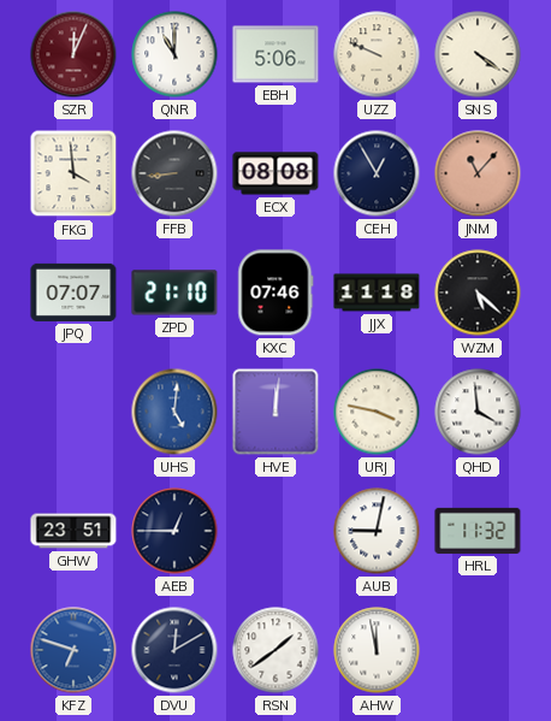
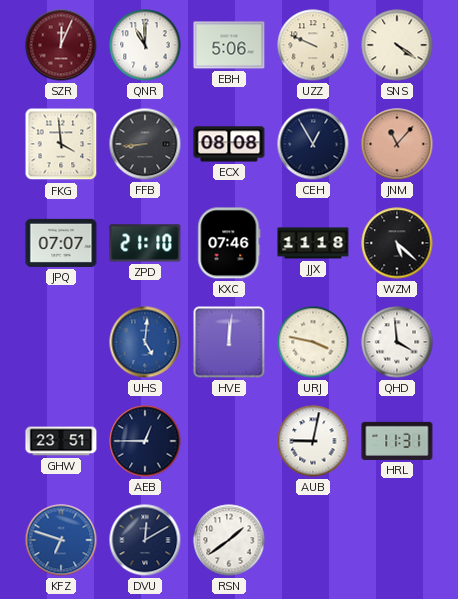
HRL: 11:32 -> 11:31
AHW: 11:58 -> none
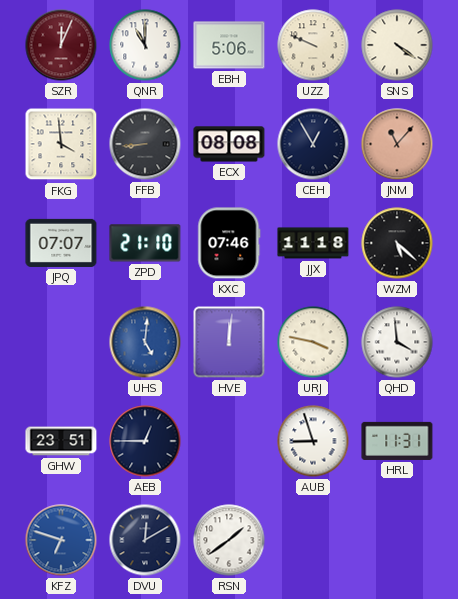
AUB: 9:02 -> 8:57
